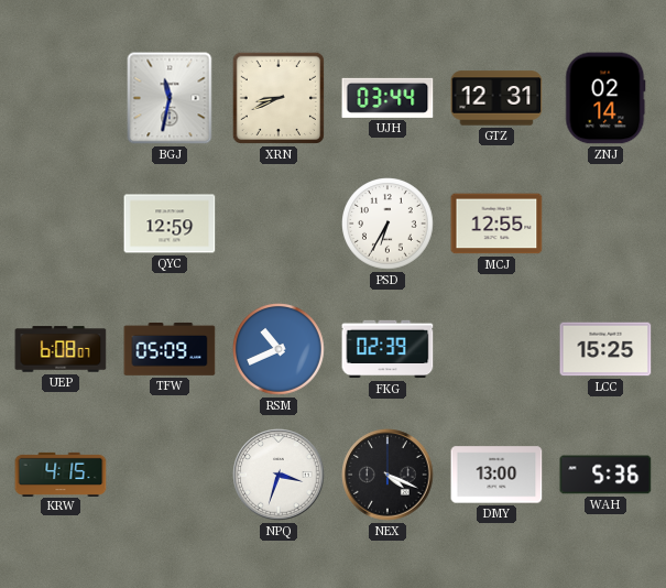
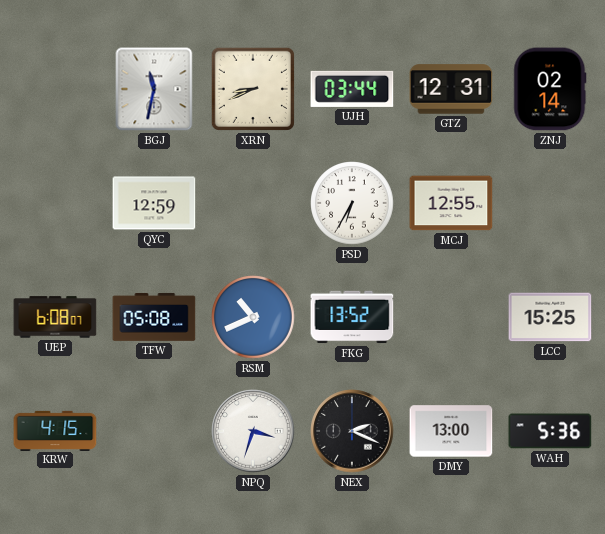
TFW: 05:09 -> 05:08
FKG: 02:39 -> 13:52
NEX: 4:19 -> 2:19
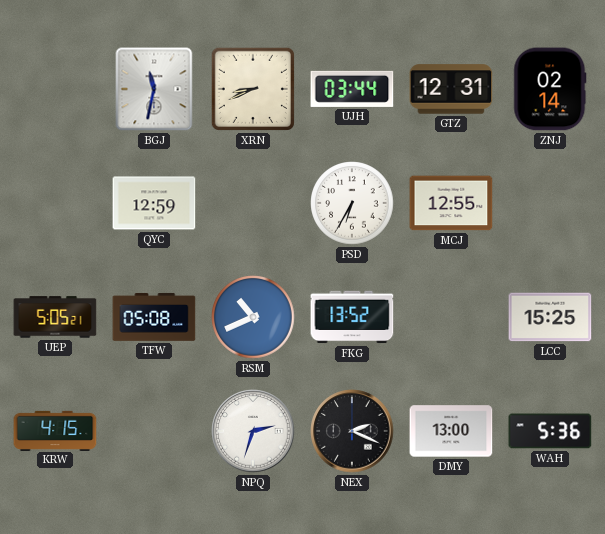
UEP: 6:08 -> 5:05
NPQ: 3:33 -> 2:33
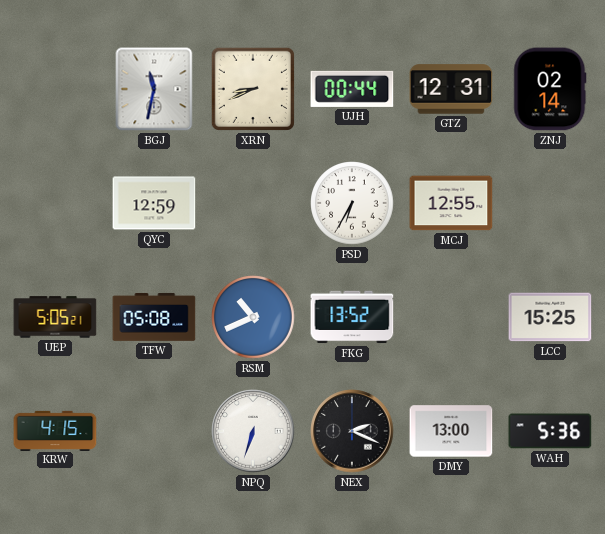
UJH: 03:44 -> 00:44
NPQ: 2:33 -> 6:33
